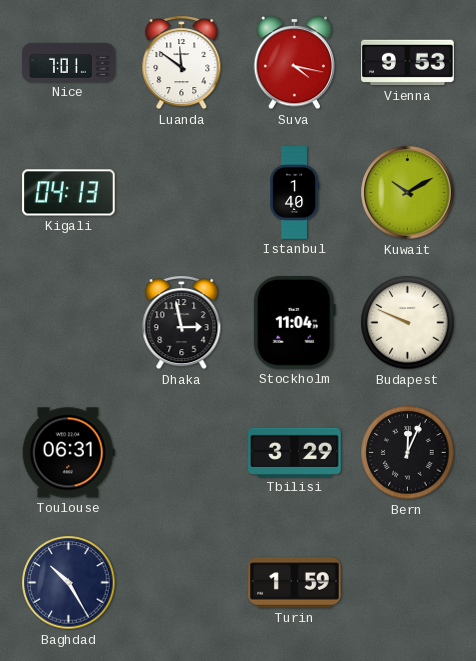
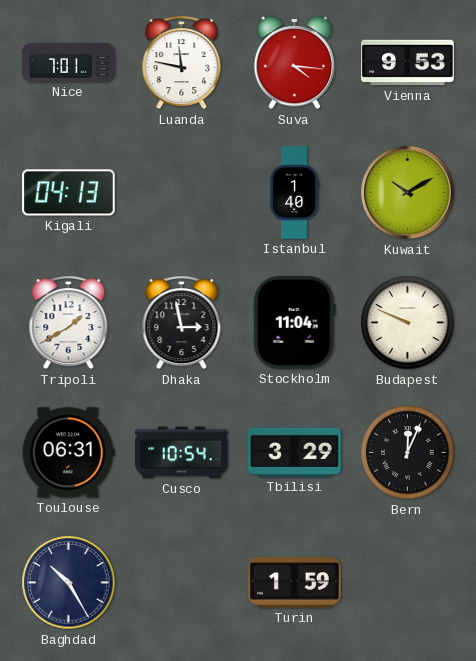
Luanda: 11:51 -> 11:47
Suva: 4:17 -> 4:16
Tripoli: none -> 1:40
Cusco: none -> 10:54
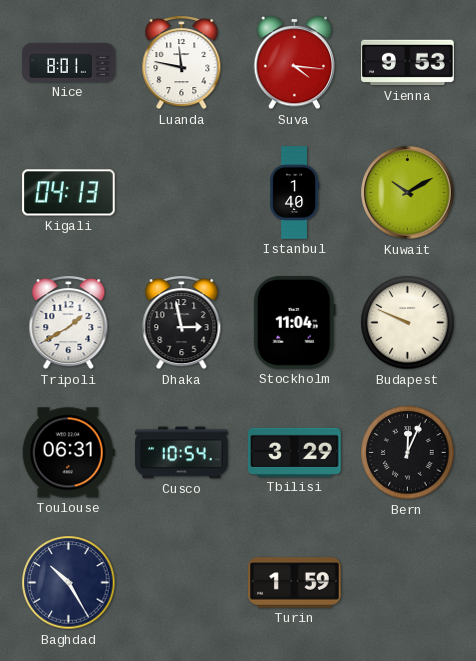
Nice: 7:01 -> 8:01
